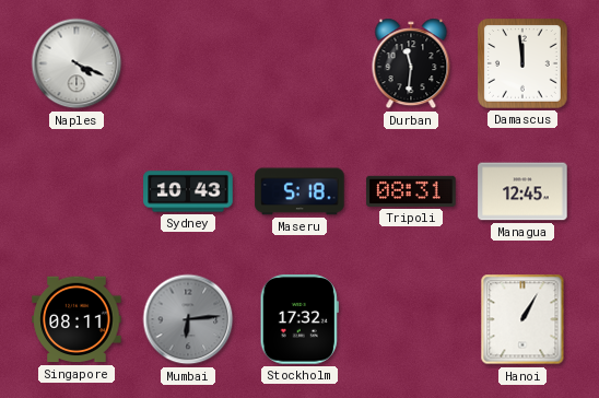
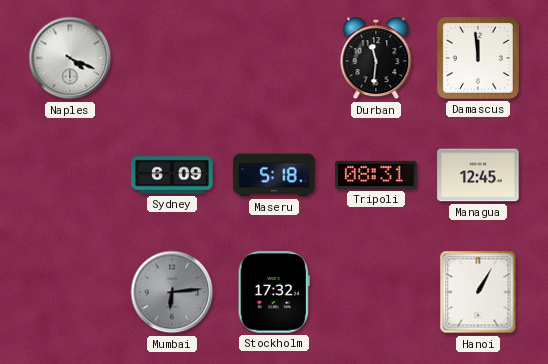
Sydney: 10:43 -> 6:09
Singapore: 08:11 -> none
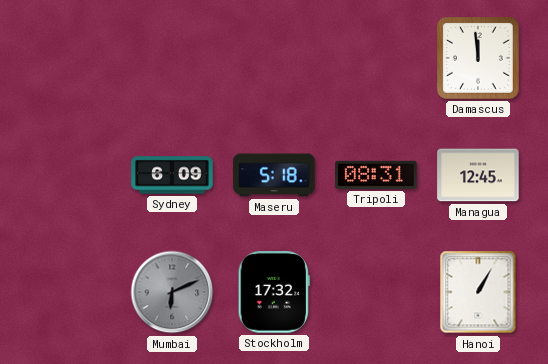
Naples: 4:19 -> none
Durban: 11:31 -> none
Mumbai: 6:14 -> 6:11
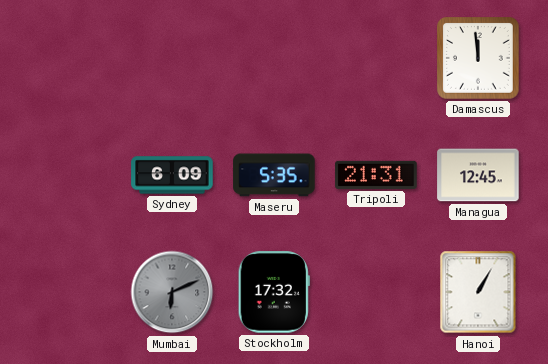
Maseru: 5:18 -> 5:35
Tripoli: 08:31 -> 21:31
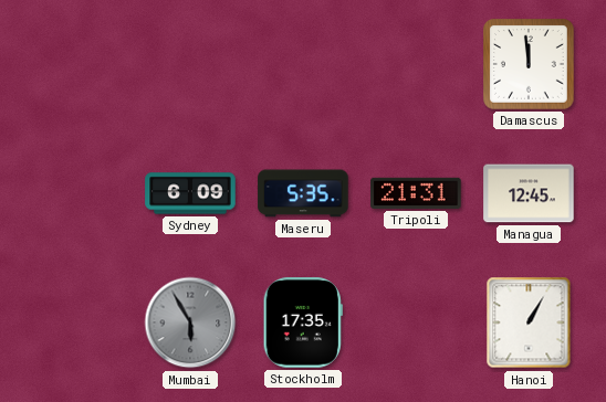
Mumbai: 6:11 -> 5:55
Stockholm: 17:32 -> 17:35
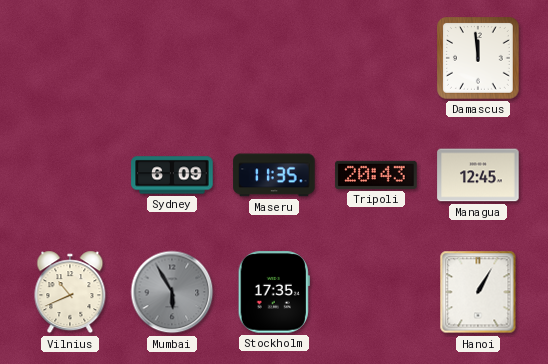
Maseru: 5:35 -> 11:35
Tripoli: 21:31 -> 20:43
Vilnius: none -> 10:41
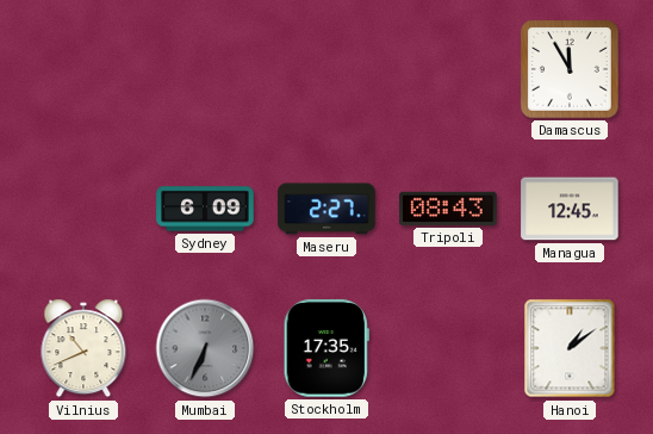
Damascus: 11:59 -> 11:55
Maseru: 11:35 -> 2:27
Tripoli: 20:43 -> 08:43
Mumbai: 5:55 -> 6:34
Hanoi: 1:05 -> 1:09
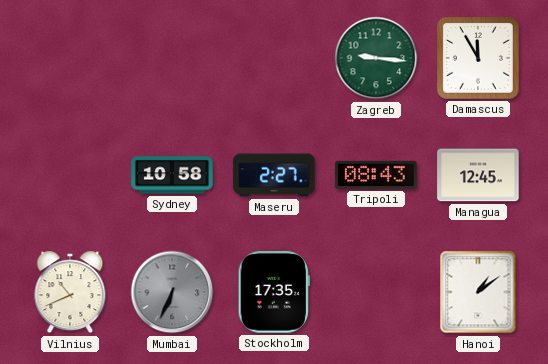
Zagreb: none -> 9:16
Sydney: 6:09 -> 10:58
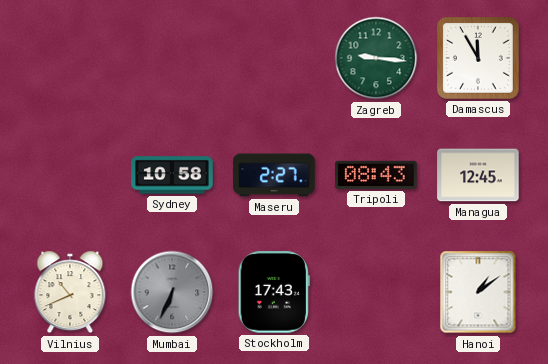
Stockholm: 17:35 -> 17:43
